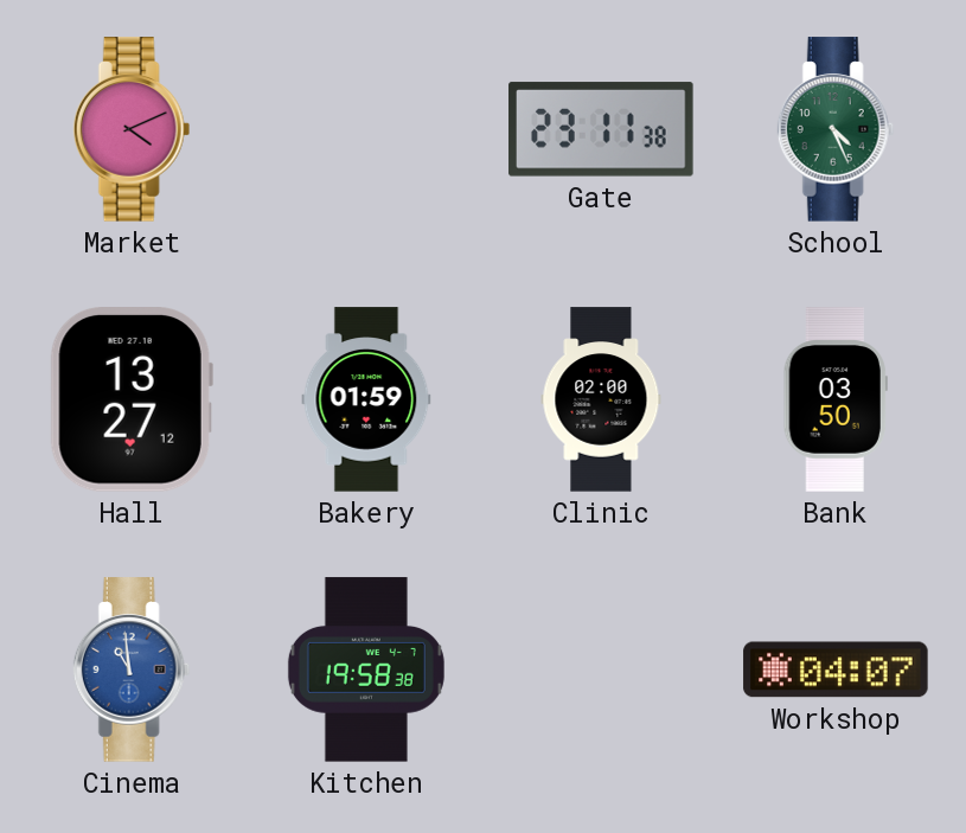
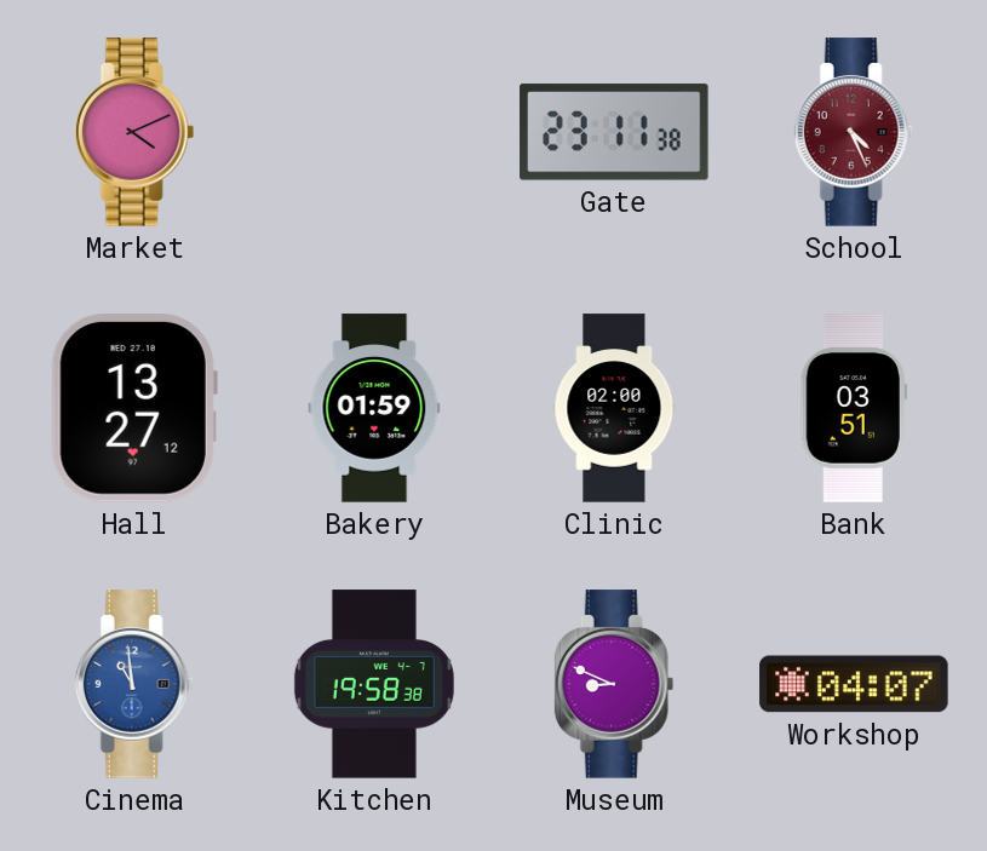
School dial: green -> burgundy
Bank: 03:50 -> 03:51
Museum: none -> 8:49
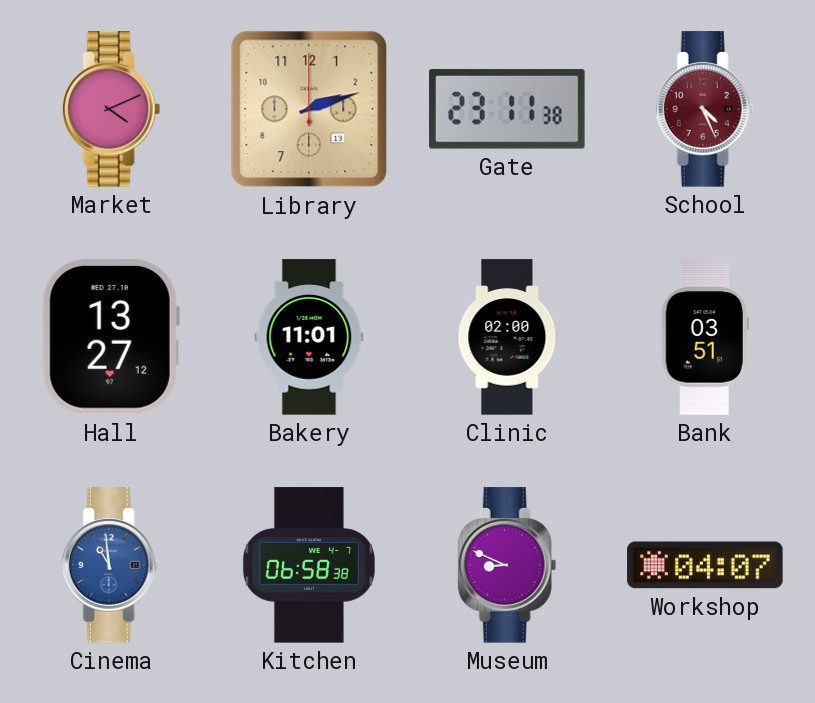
Library: none -> 2:12
Bakery: 01:59 -> 11:01
Kitchen: 19:58 -> 06:58
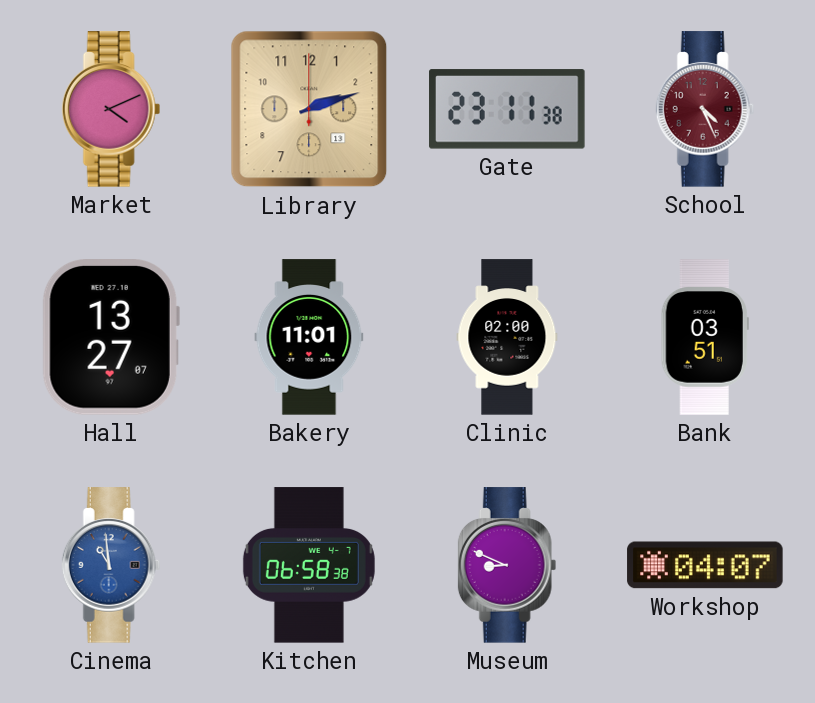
Hall: 13:27:12 -> 13:27:07
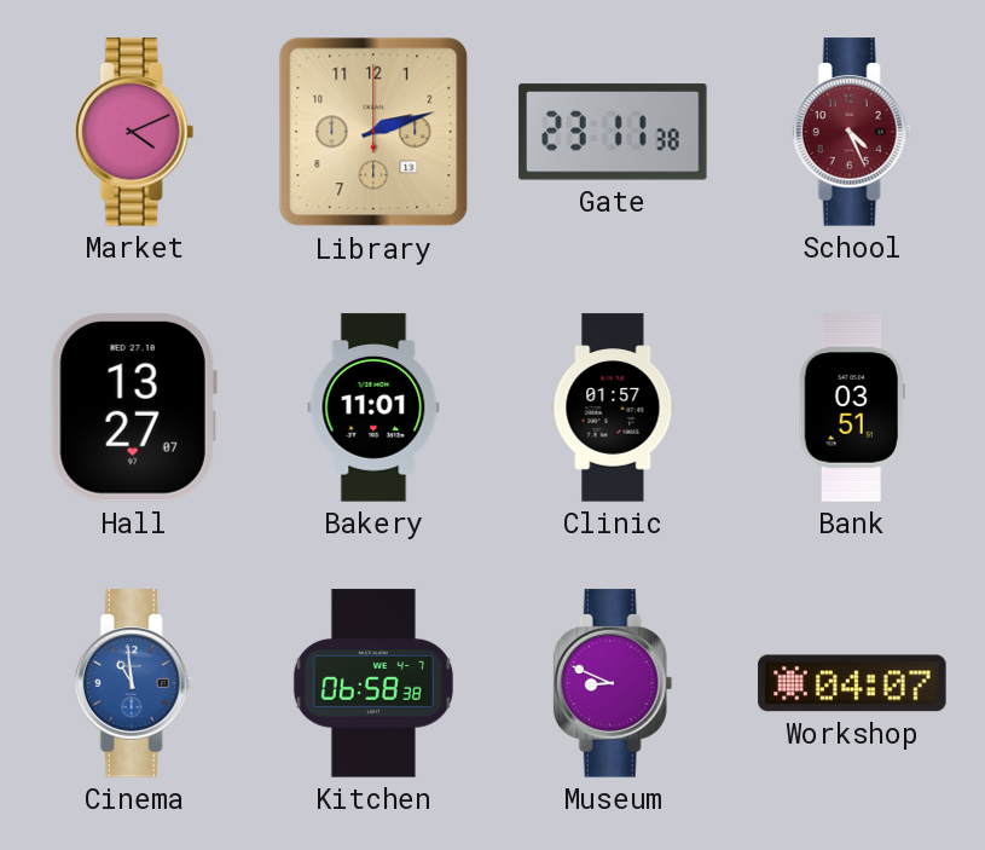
Clinic: 02:00 -> 01:57
